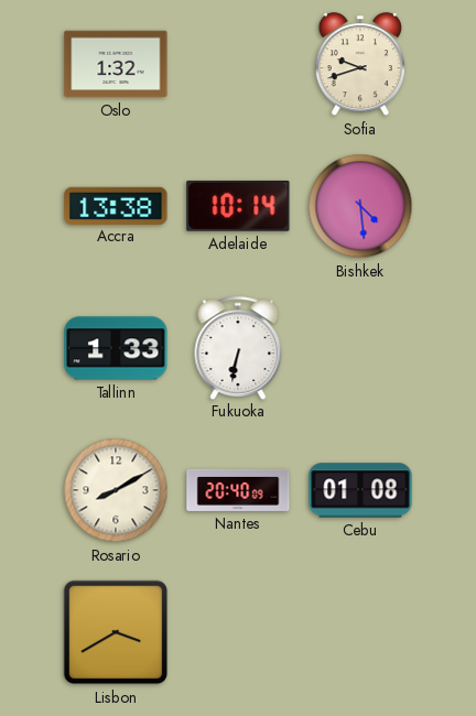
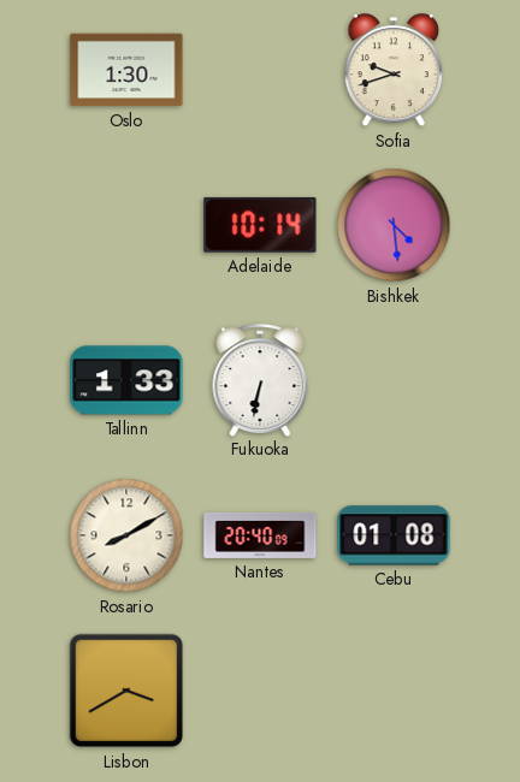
Oslo: 1:32 -> 1:30
Accra: 13:38 -> none
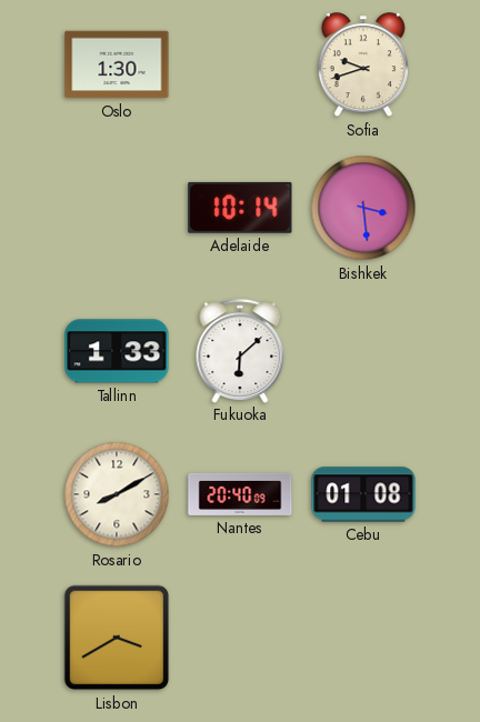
Bishkek: 4:29 -> 3:29
Fukuoka: 6:32 -> 6:08
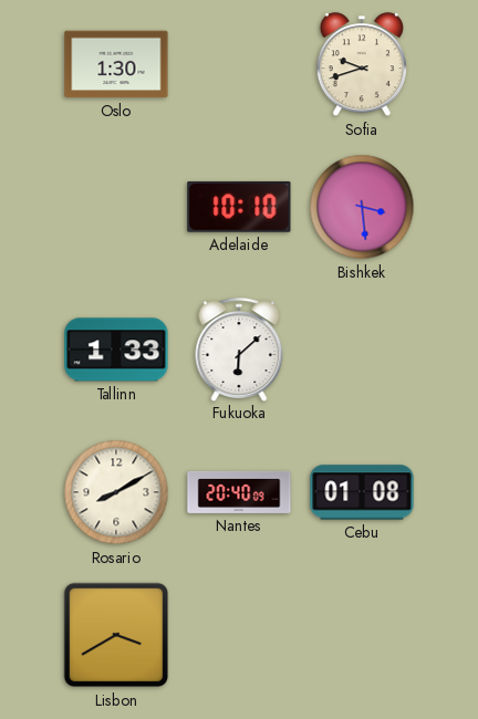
Adelaide: 10:14 -> 10:10
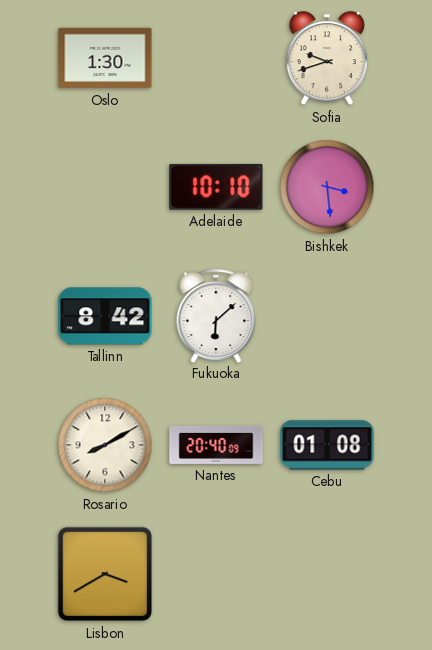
Tallinn: 1:33 -> 8:42
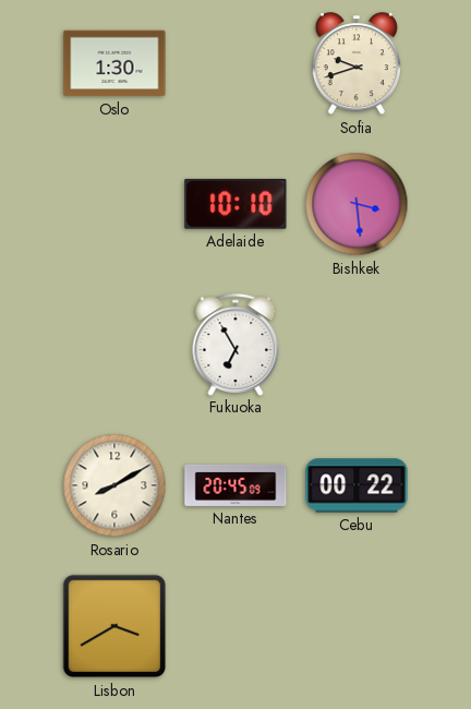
Tallinn: 8:42 -> none
Fukuoka: 6:08 -> 6:55
Nantes: 20:40 -> 20:45
Cebu: 01:08 -> 00:22
